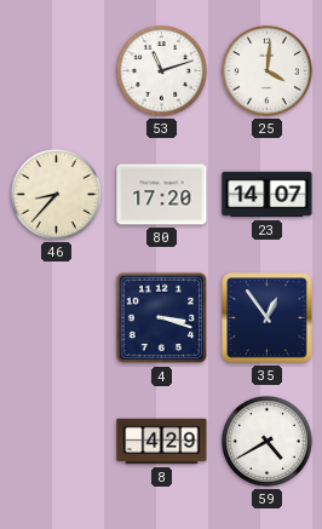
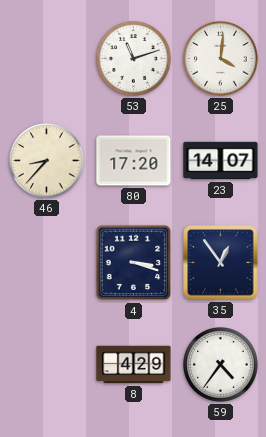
59: 4:40 -> 4:36
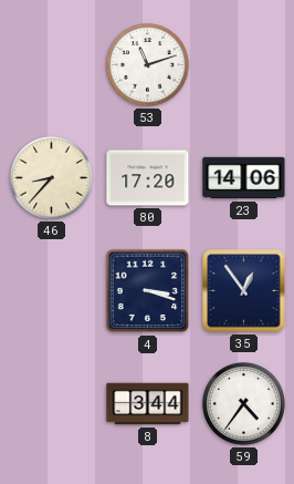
25: 4:01 -> none
23: 14:07 -> 14:06
8: 4:29 -> 3:44
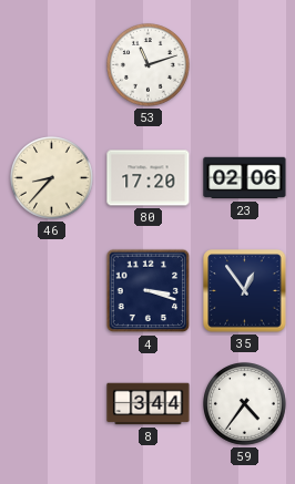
23: 14:06 -> 02:06
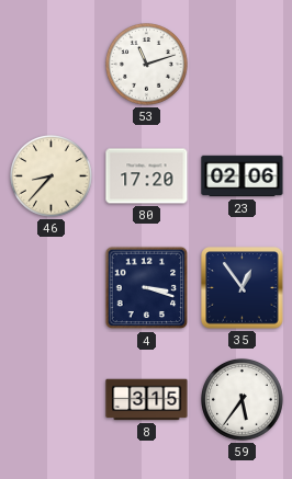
8: 3:44 -> 3:15
59: 4:36 -> 5:36
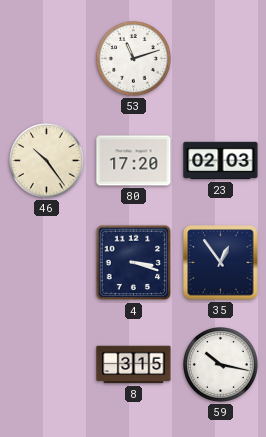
46: 8:37 -> 10:24
23: 02:06 -> 02:03
59: 5:36 -> 10:17
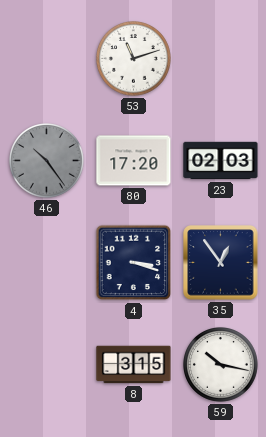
46 dial: cream -> grey
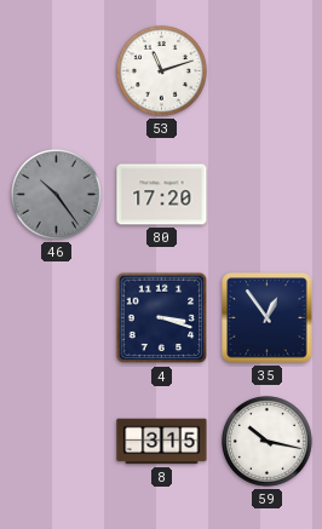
23: 02:03 -> none
